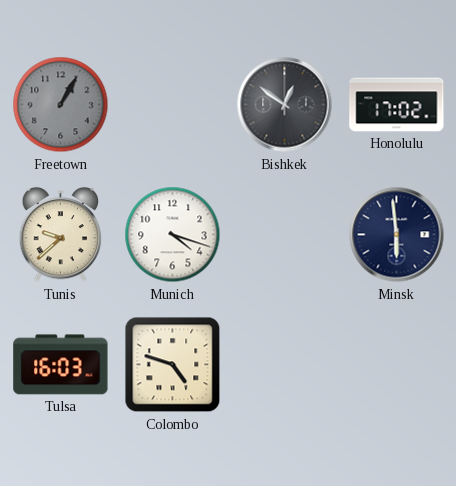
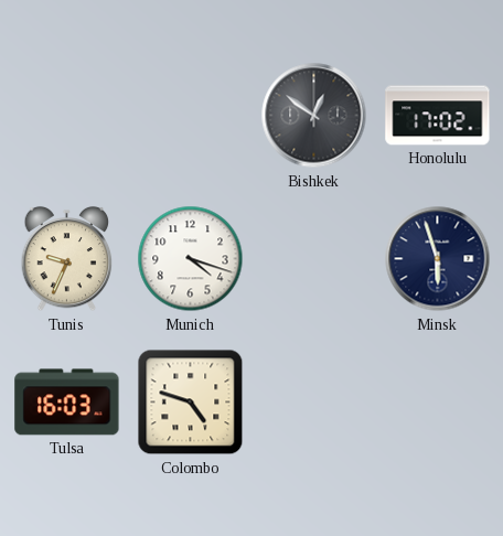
Freetown: 1:05 -> none
Tunis: 9:38 -> 9:34
Minsk: 5:59 -> 5:57
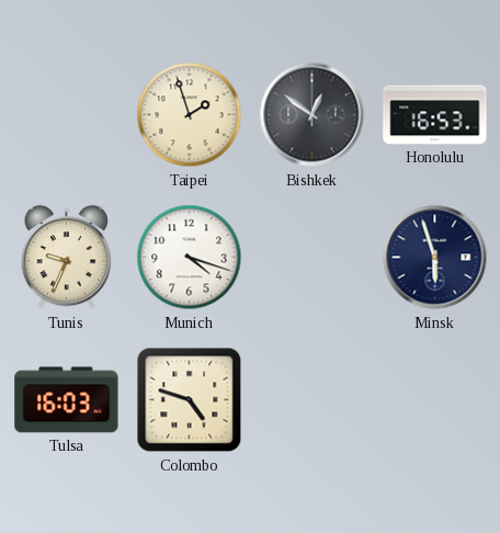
Taipei: none -> 1:57
Honolulu: 17:02 -> 16:53
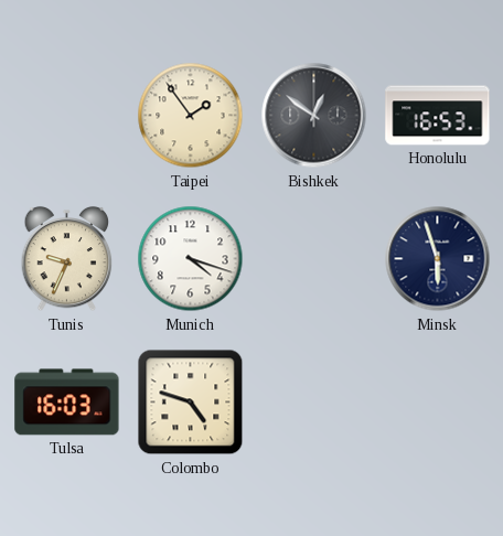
Taipei: 1:57 -> 1:54
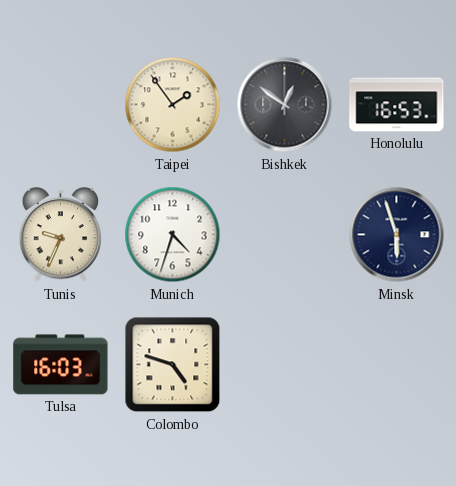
Munich: 4:18 -> 4:33
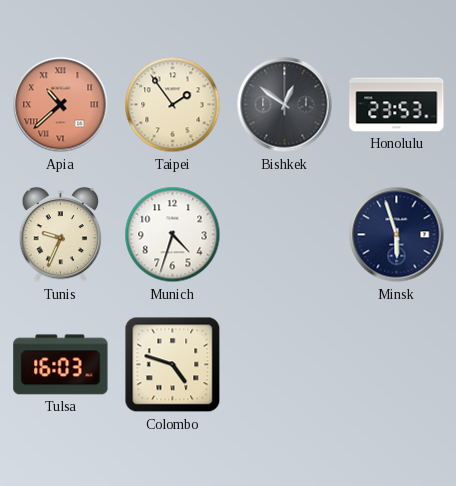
Apia: none -> 10:38
Honolulu: 16:53 -> 23:53
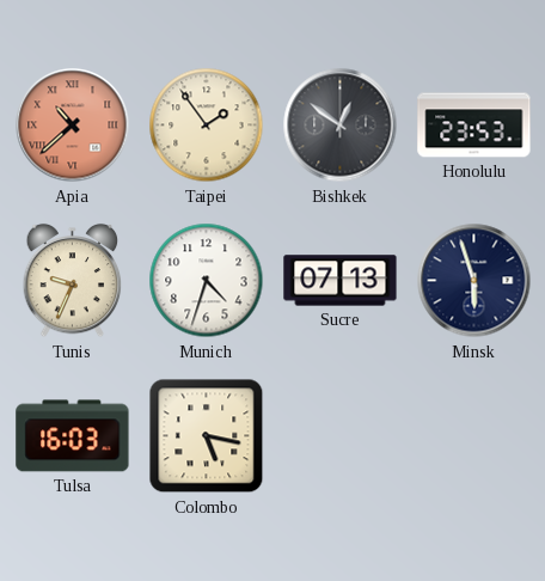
Sucre: none -> 07:13
Colombo: 4:48 -> 5:17
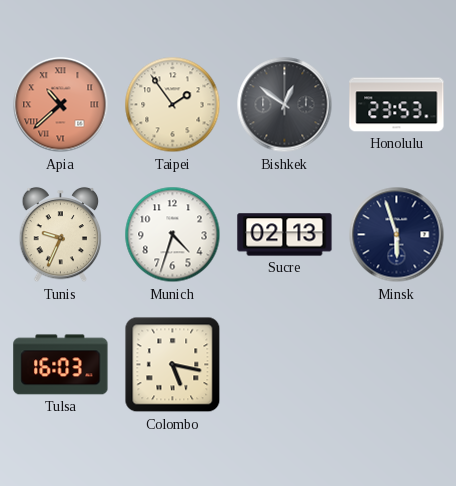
Sucre: 07:13 -> 02:13
